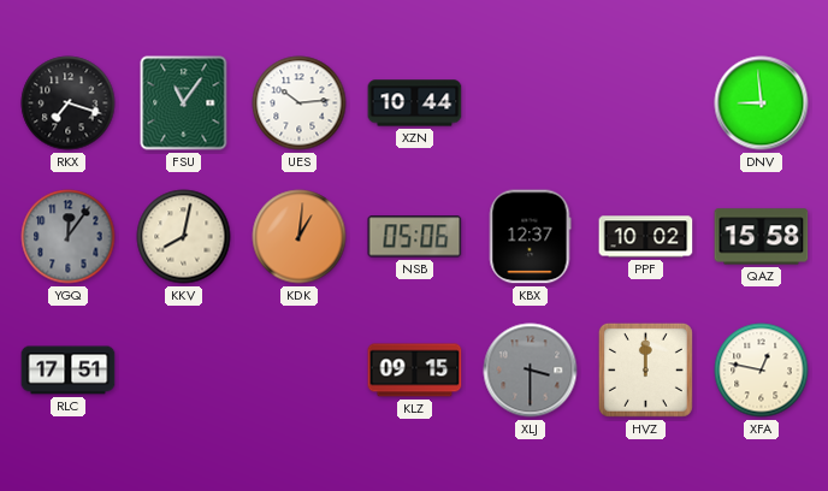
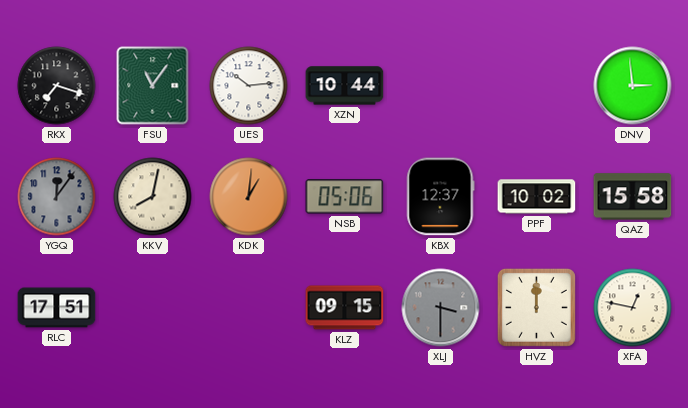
DNV: 8:59 -> 2:59
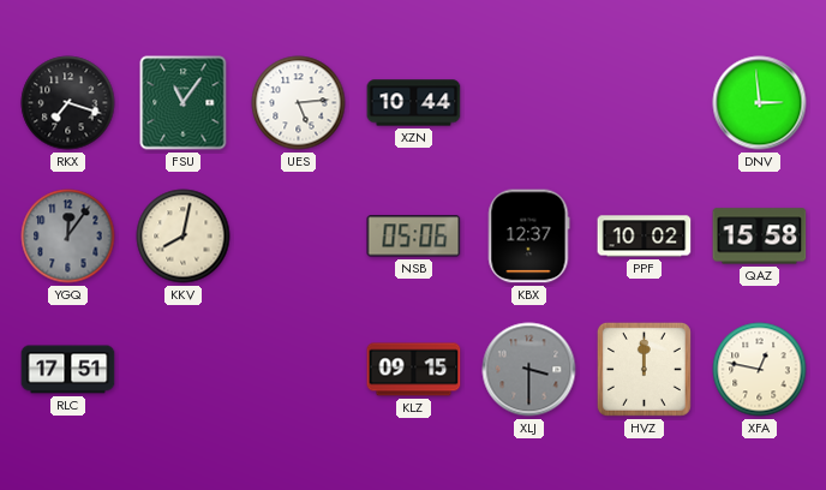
UES: 10:14 -> 5:14
KDK: 1:01 -> none
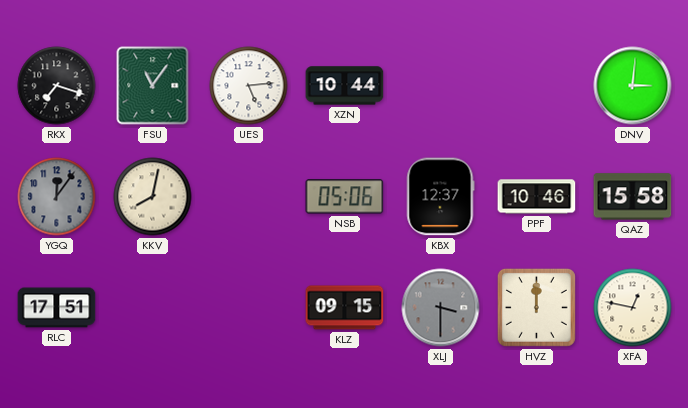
DNV: 2:59 -> 3:01
PPF: 10:02 -> 10:46
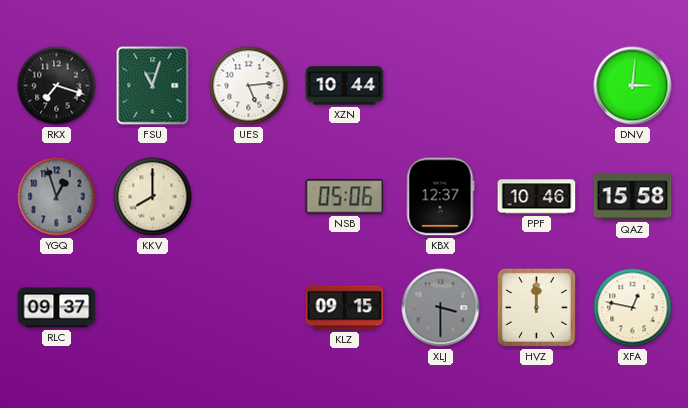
FSU: 11:06 -> 11:03
YGQ: 12:06 -> 12:57
KKV: 8:02 -> 8:00
RLC: 17:51 -> 09:37
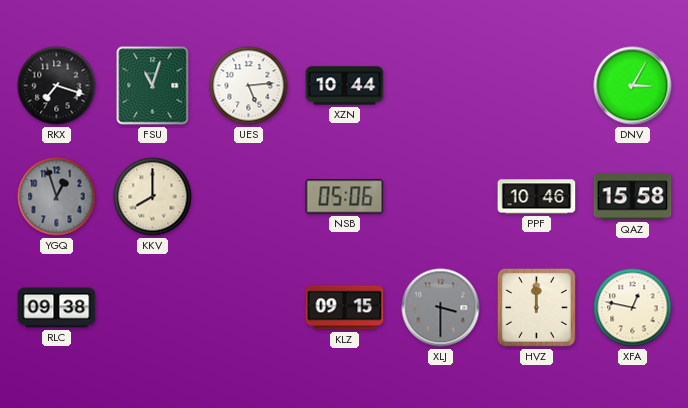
DNV: 3:01 -> 3:05
KBX: 12:37 -> none
RLC: 09:37 -> 09:38
